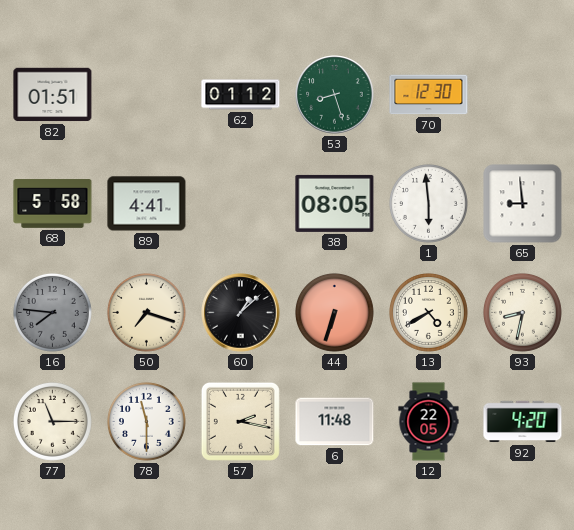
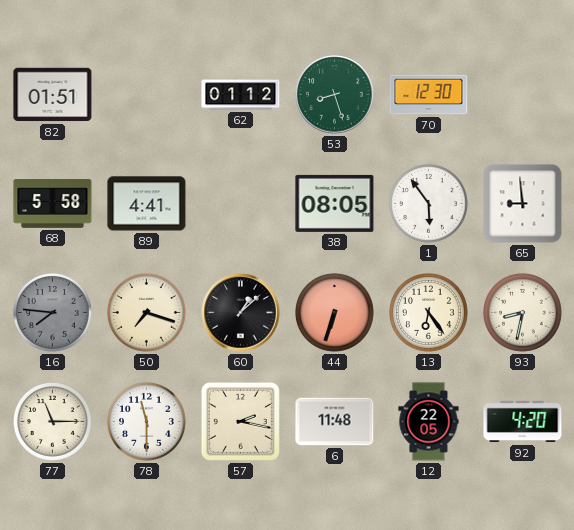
1: 5:59 -> 5:54
13: 4:40 -> 6:24
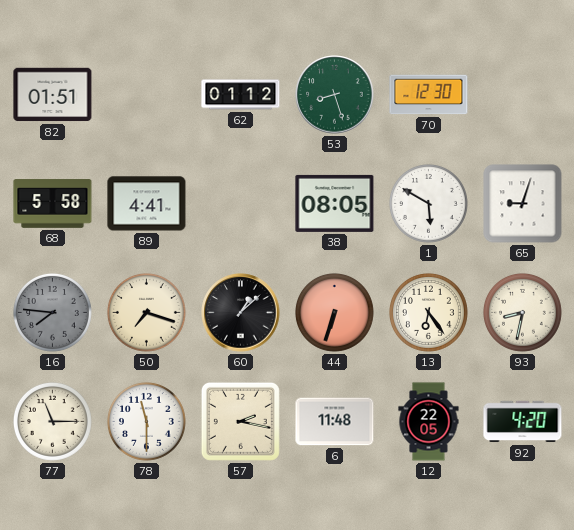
1: 5:54 -> 5:50
65: 8:59 -> 9:03
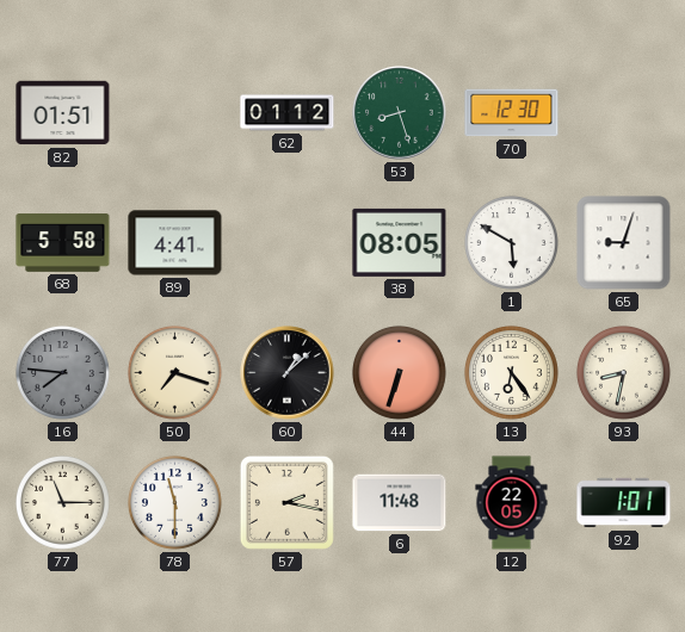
92: 4:20 -> 1:01
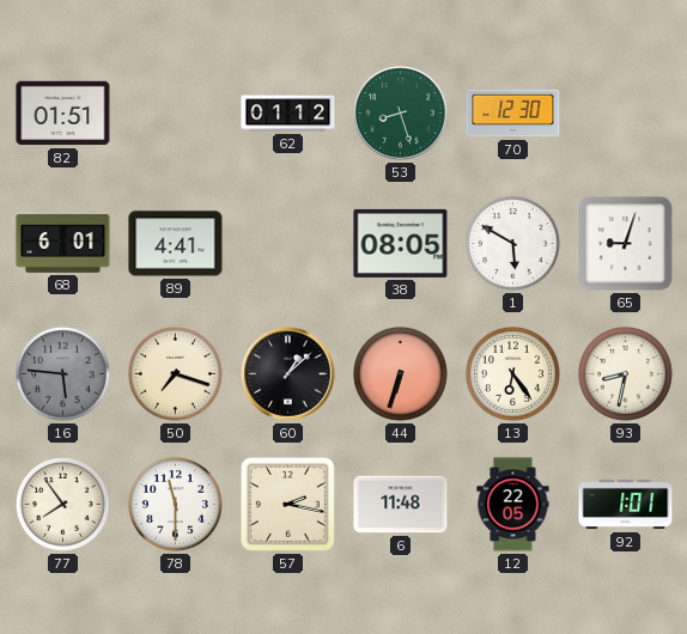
68: 5:58 -> 6:01
16: 7:46 -> 5:46
77: 11:15 -> 7:54
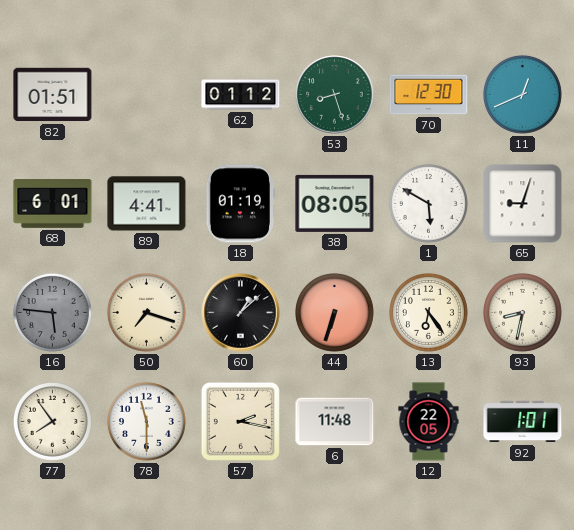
11: none -> 12:41
18: none -> 01:19
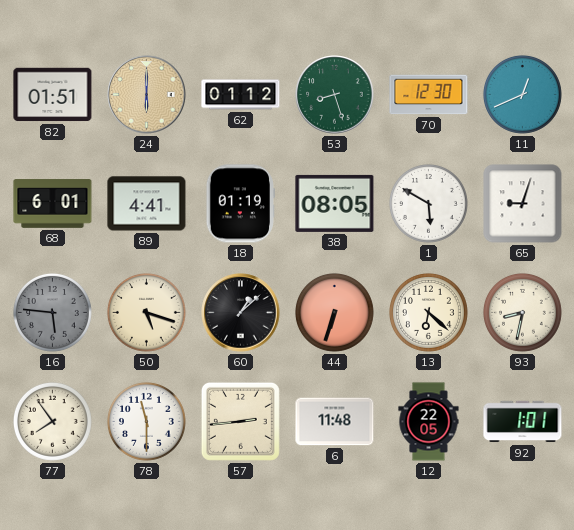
24: none -> 6:00
50: 7:18 -> 5:18
13: 6:24 -> 6:22
57: 2:17 -> 2:44
